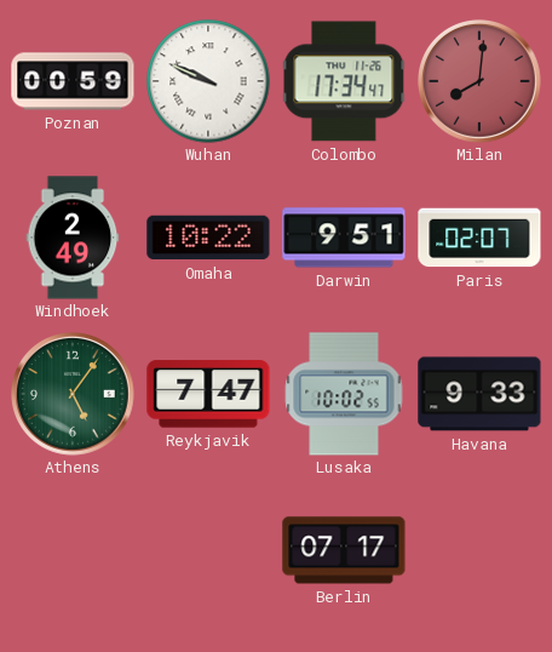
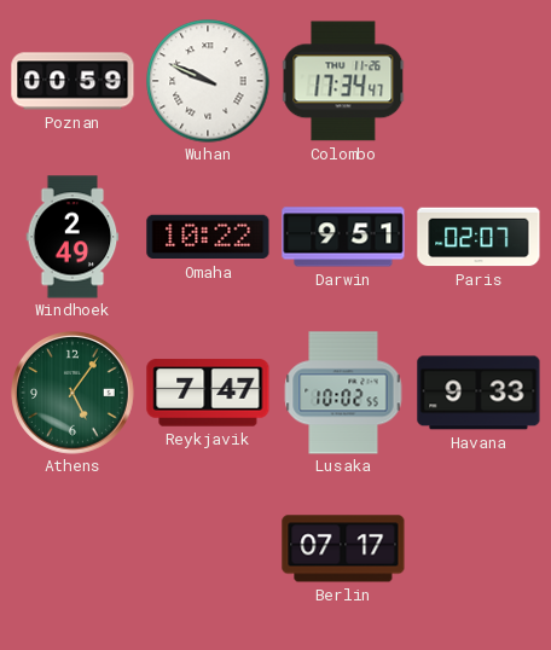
Milan: 8:01 -> none
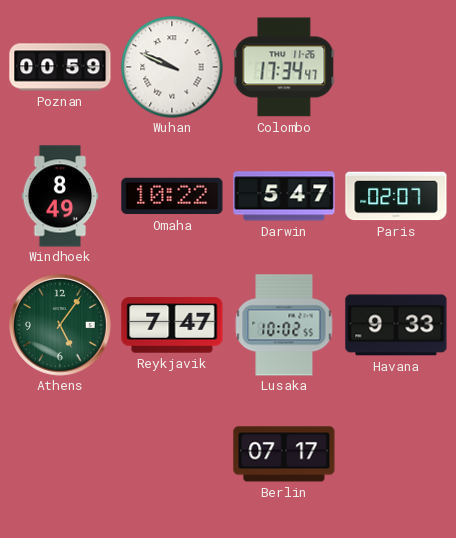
Windhoek: 2:49 -> 8:49
Darwin: 9:51 -> 5:47
